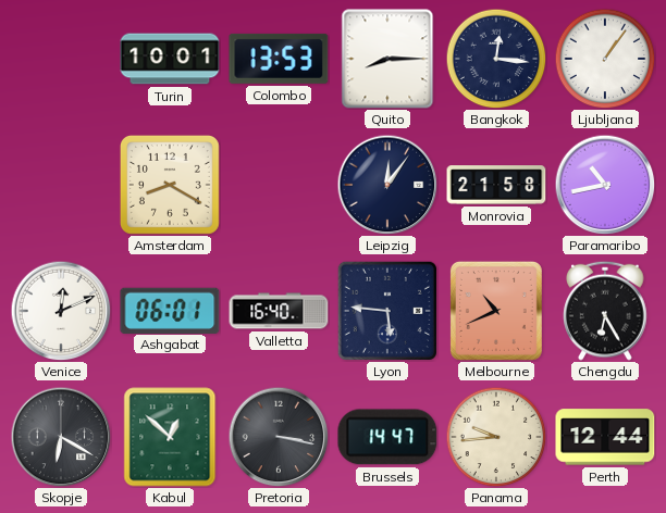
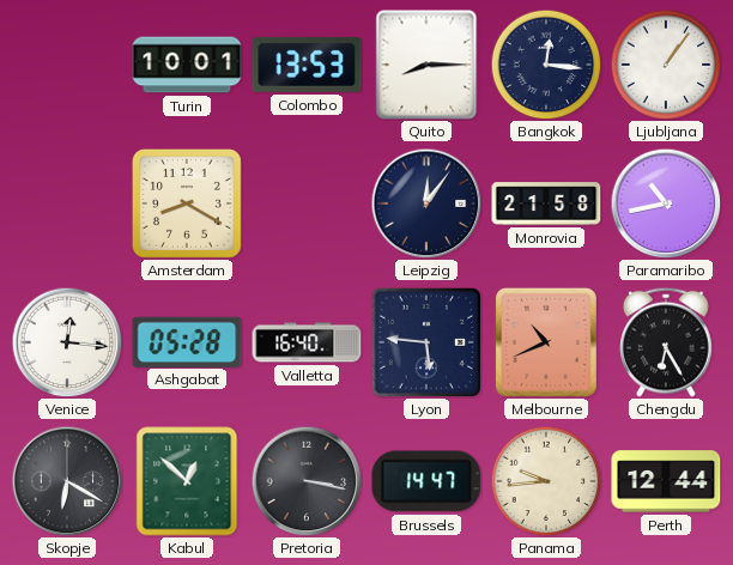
Venice: 12:11 -> 12:16
Ashgabat: 06:01 -> 05:28
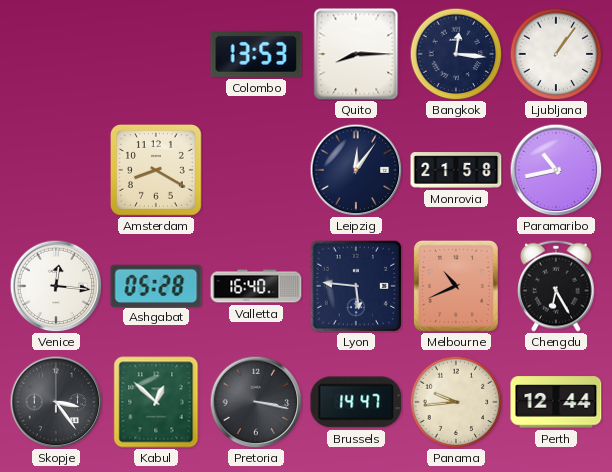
Turin: 10:01 -> none
Skopje: 6:20 -> 3:24
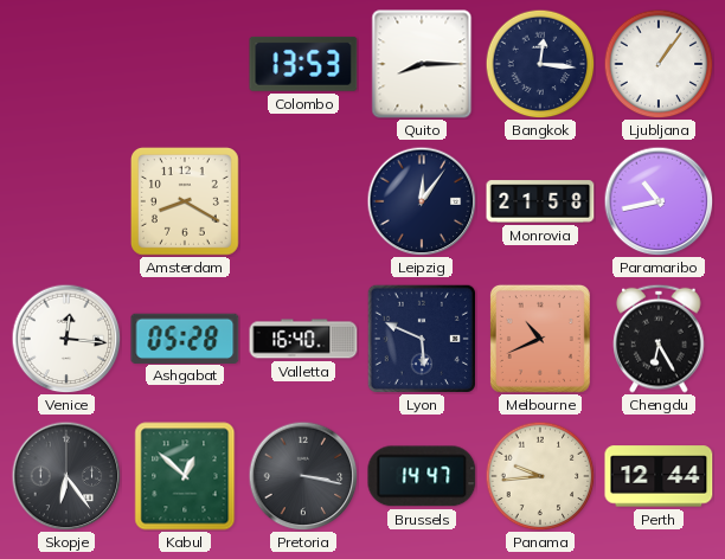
Lyon: 5:46 -> 5:49
Skopje: 3:24 -> 6:24
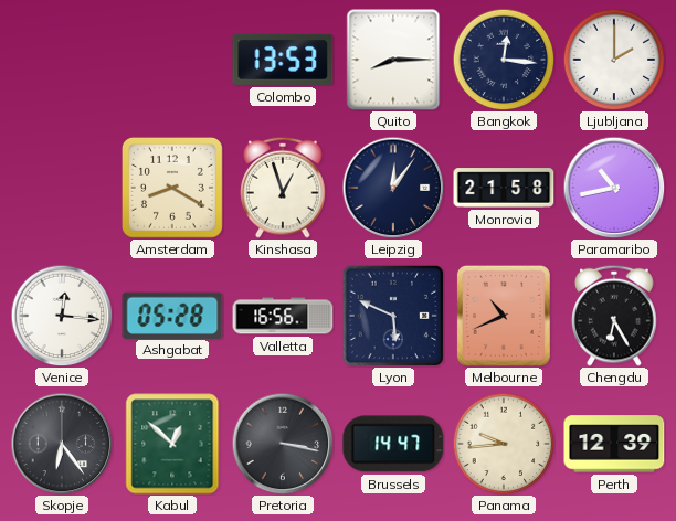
Ljubljana: 1:06 -> 2:00
Kinshasa: none -> 12:57
Valletta: 16:40 -> 16:56
Perth: 12:44 -> 12:39
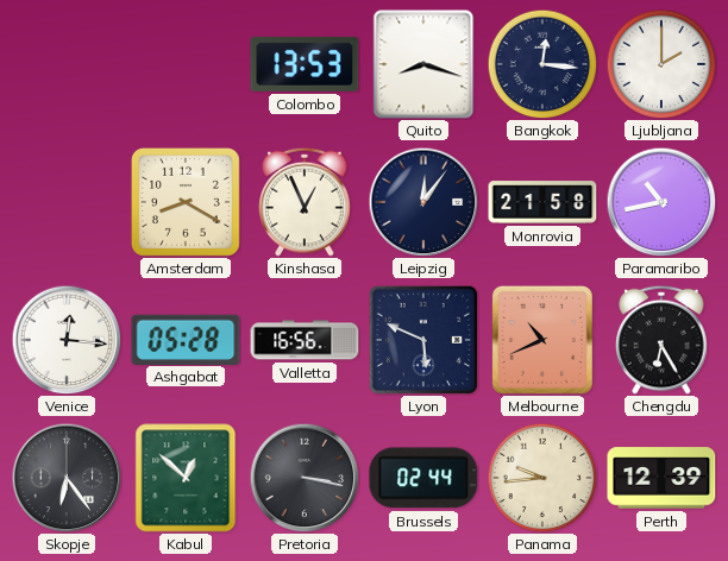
Quito: 8:15 -> 8:18
Kinshasa: 12:57 -> 12:56
Brussels: 14:47 -> 02:44
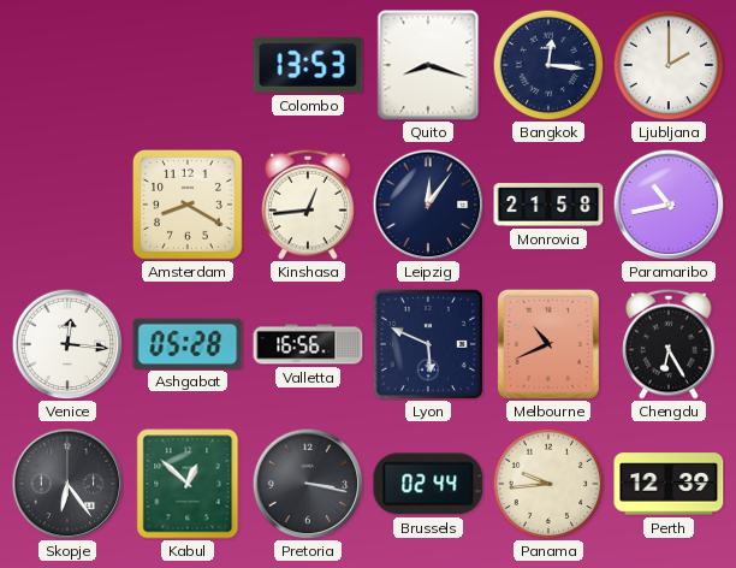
Kinshasa: 12:56 -> 12:44
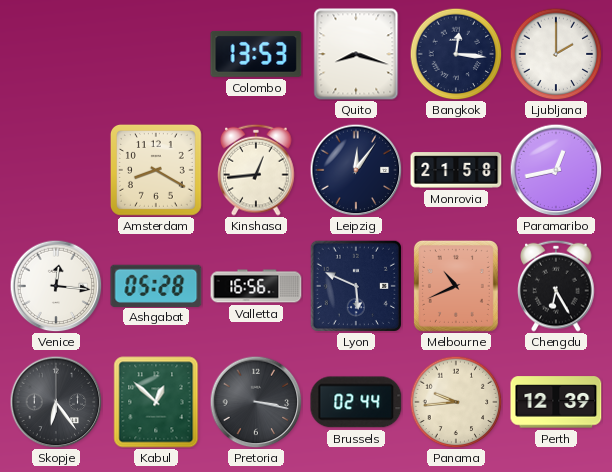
Paramaribo: 10:43 -> 12:43
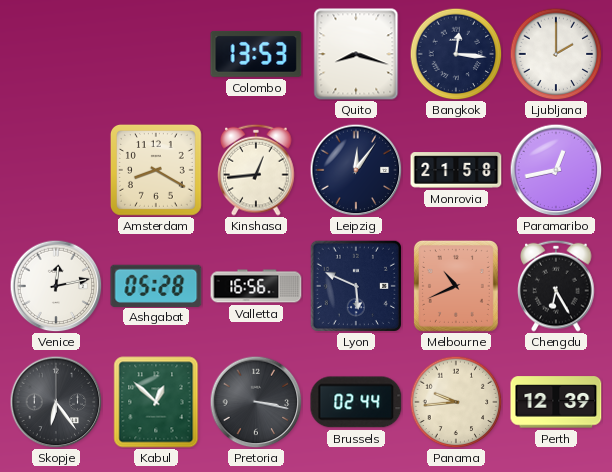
Venice: 12:16 -> 12:13
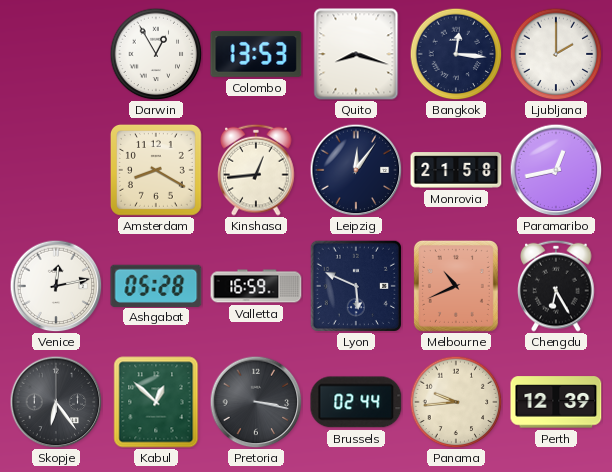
Darwin: none -> 12:55
Valletta: 16:56 -> 16:59
